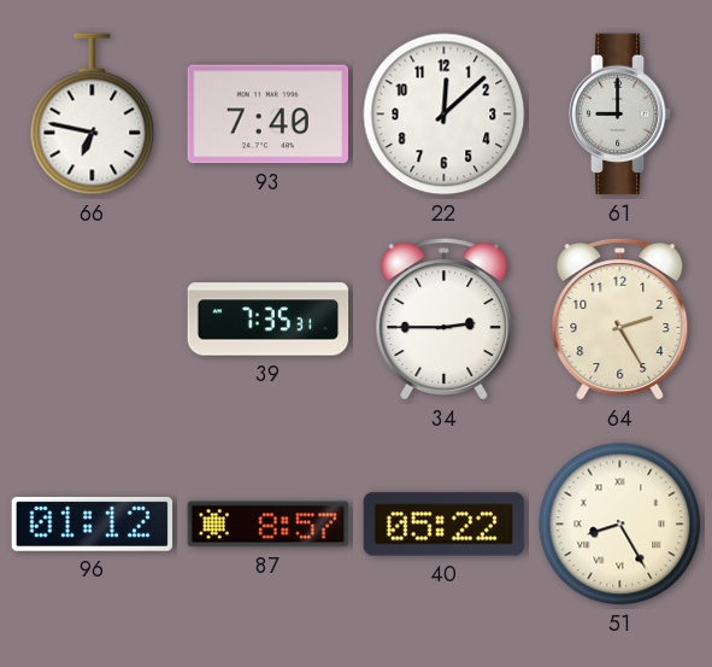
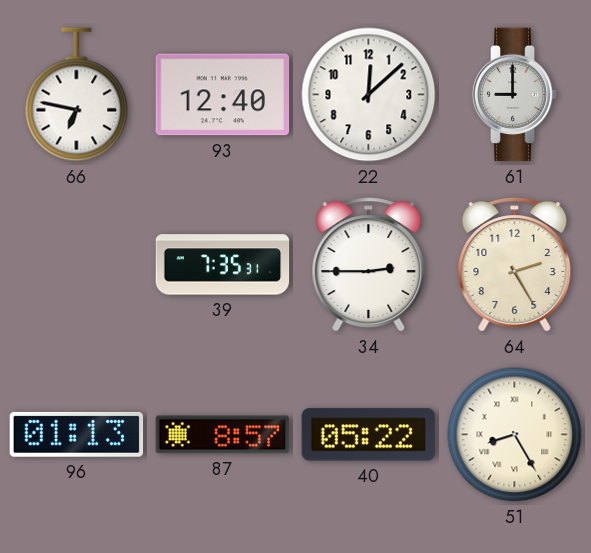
93: 7:40 -> 12:40
96: 01:12 -> 01:13
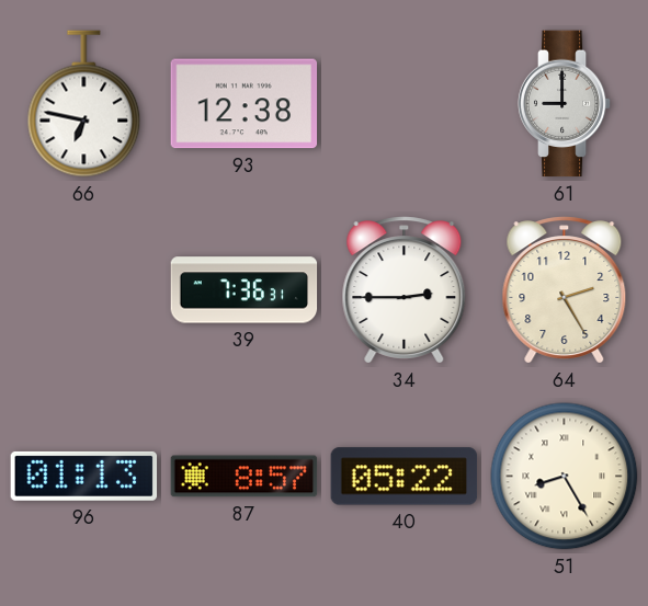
93: 12:40 -> 12:38
22: 12:08 -> none
39: 7:35 -> 7:36
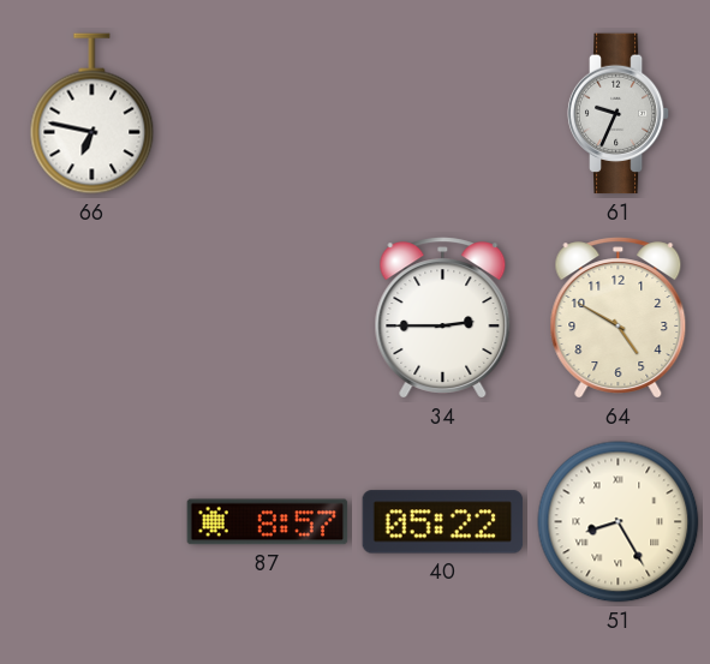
93: 12:38 -> none
61: 9:00 -> 9:34
39: 7:36 -> none
64: 2:25 -> 4:50
96: 01:13 -> none
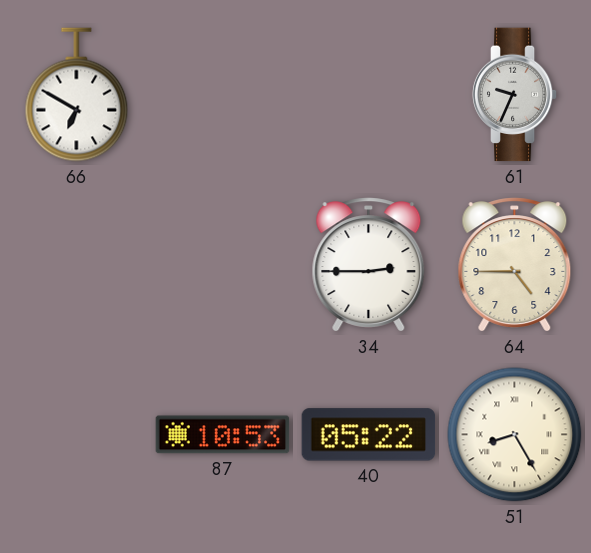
66: 6:47 -> 6:50
64: 4:50 -> 4:45
87: 8:57 -> 10:53
